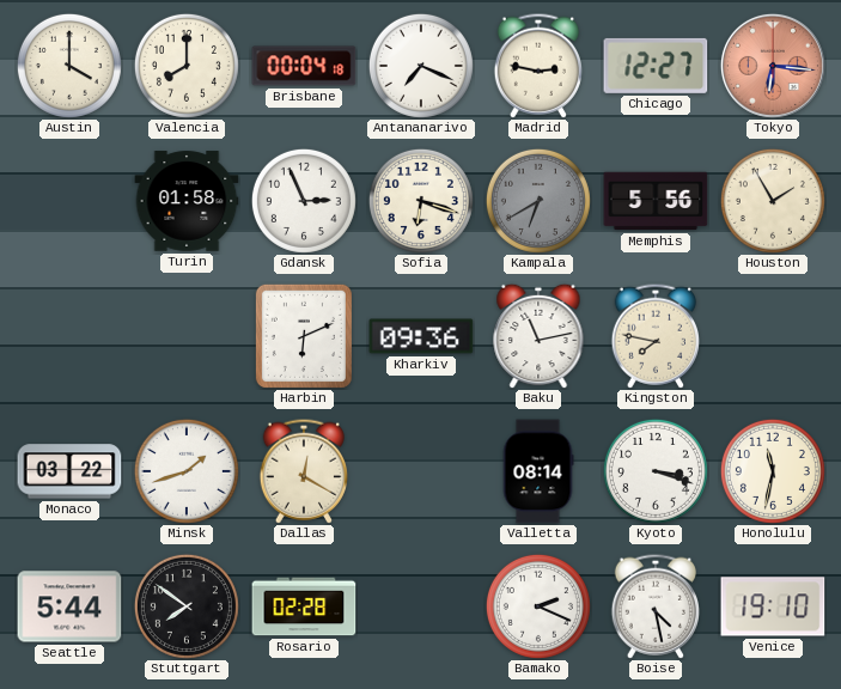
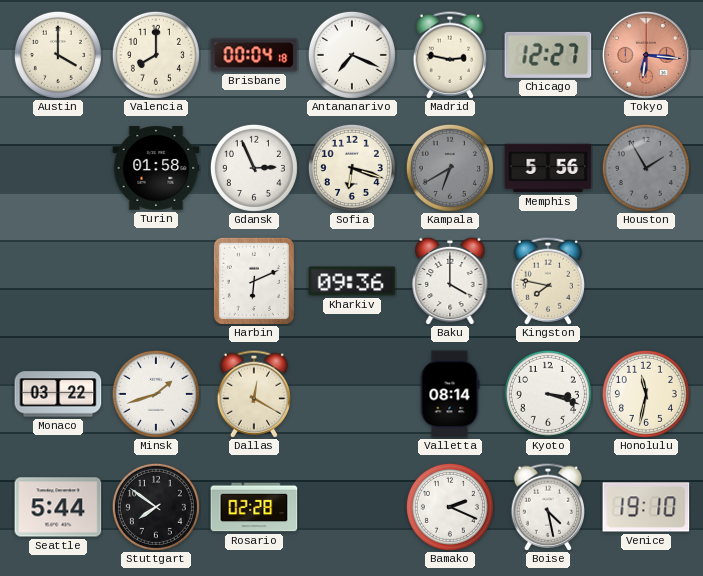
Houston dial: cream -> grey
Baku: 11:13 -> 4:00
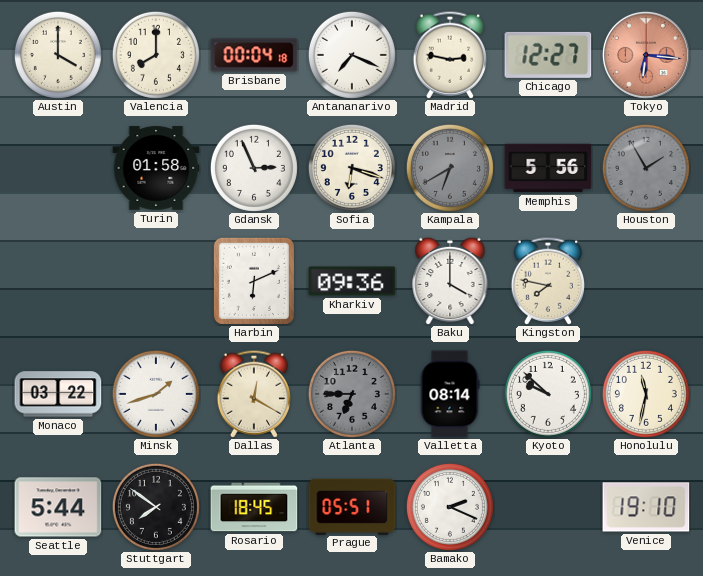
Atlanta: none -> 6:45
Kyoto: 3:18 -> 9:52
Rosario: 02:28 -> 18:45
Prague: none -> 05:51
Boise: 4:28 -> none
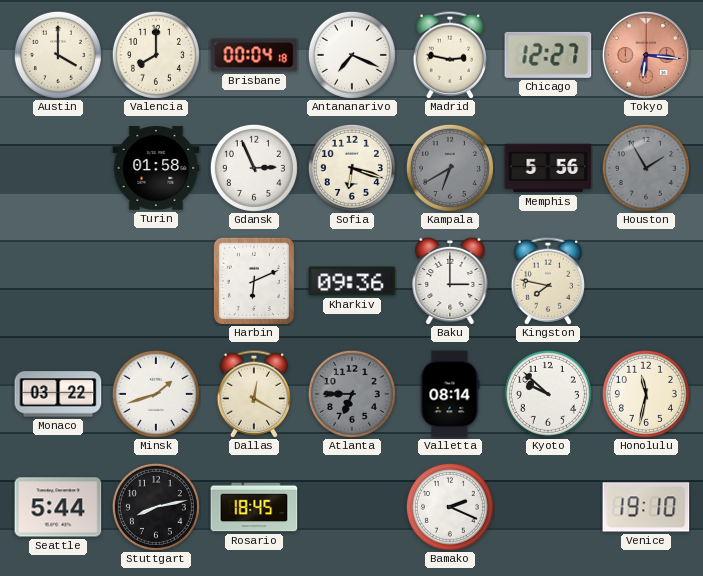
Baku: 4:00 -> 3:00
Stuttgart: 7:51 -> 8:13
Prague: 05:51 -> none
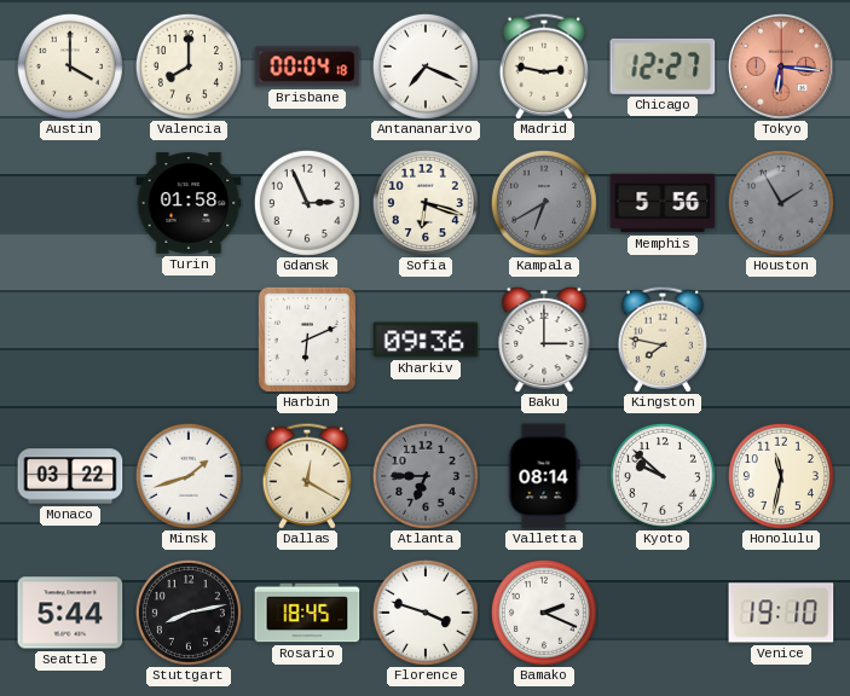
Florence: none -> 3:48
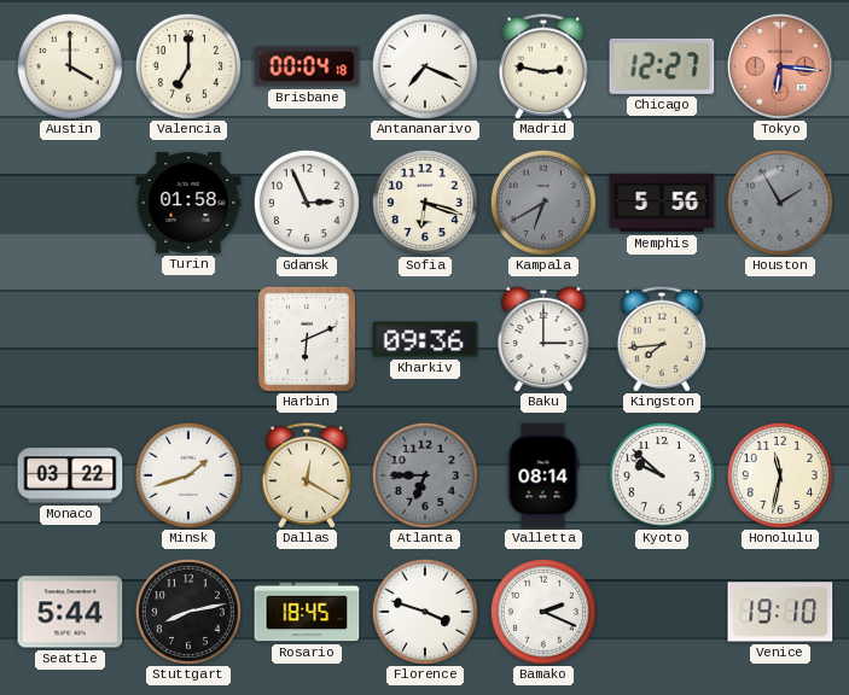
Valencia: 8:00 -> 7:00
Kingston: 7:47 -> 7:44
